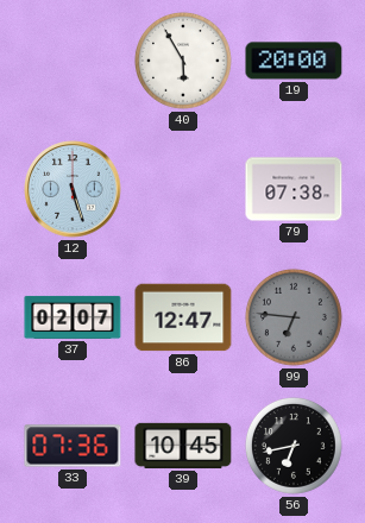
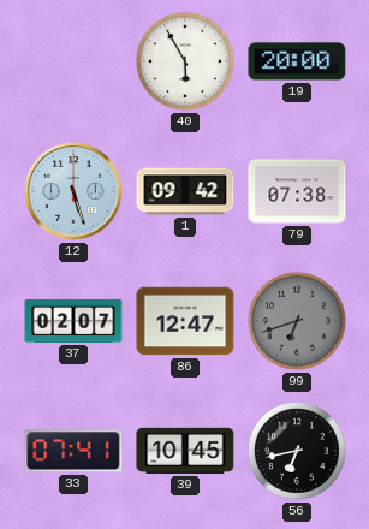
1: none -> 09:42
99: 6:46 -> 6:42
33: 07:36 -> 07:41
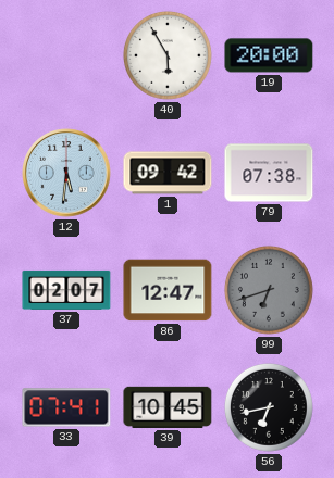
12: 5:27 -> 5:31
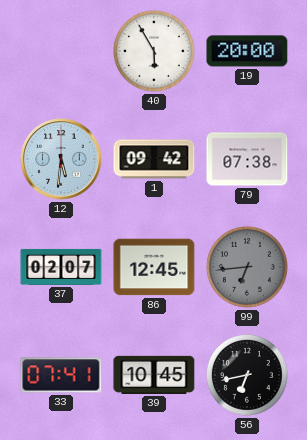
86: 12:47 -> 12:45
99: 6:42 -> 6:44
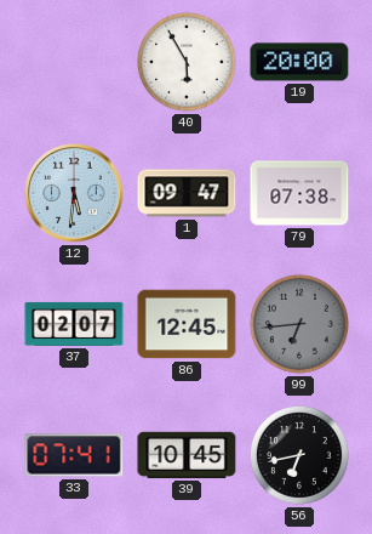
1: 09:42 -> 09:47
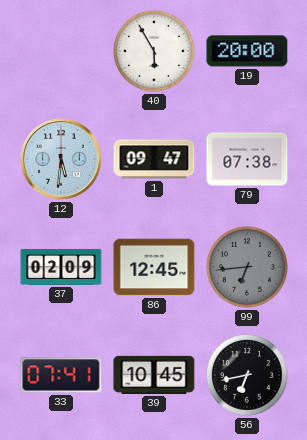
37: 02:07 -> 02:09
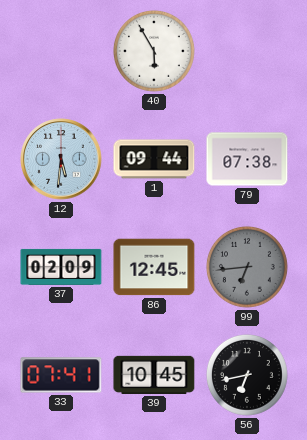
19: 20:00 -> none
1: 09:47 -> 09:44
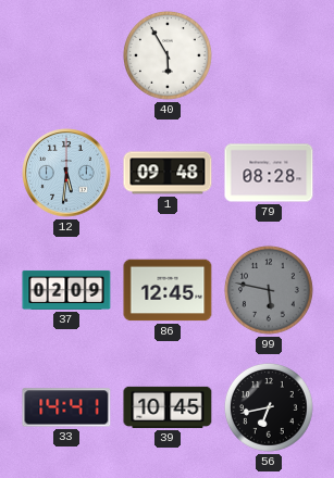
1: 09:44 -> 09:48
79: 07:38 -> 08:28
99: 6:44 -> 5:47
33: 07:41 -> 14:41
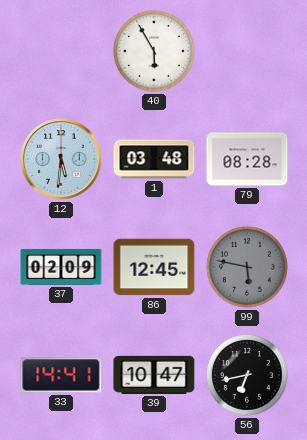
1: 09:48 -> 03:48
39: 10:45 -> 10:47
